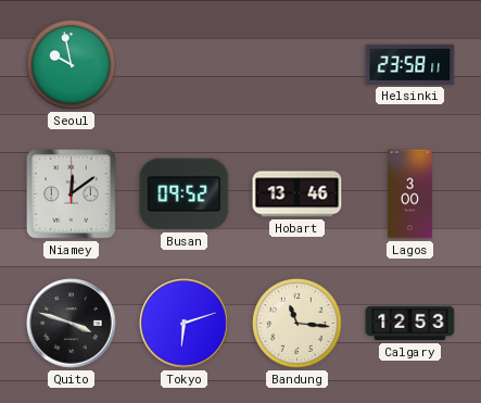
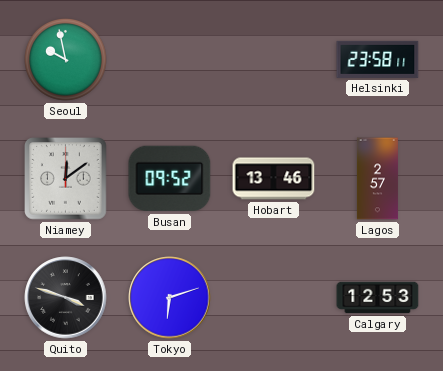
Lagos: 3:00 -> 2:57
Bandung: 11:16 -> none
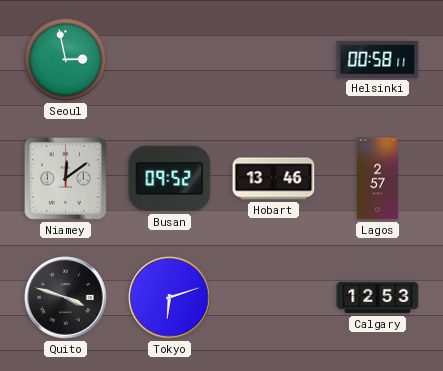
Seoul: 9:58 -> 2:58
Helsinki: 23:58 -> 00:58
